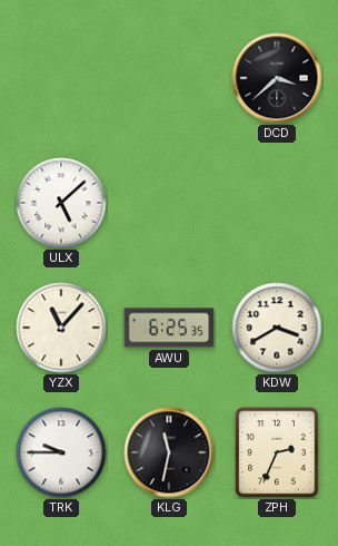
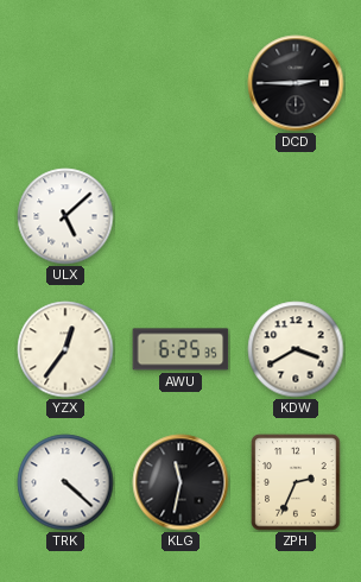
DCD: 3:38 -> 2:45
YZX: 11:07 -> 12:36
TRK: 9:45 -> 4:22
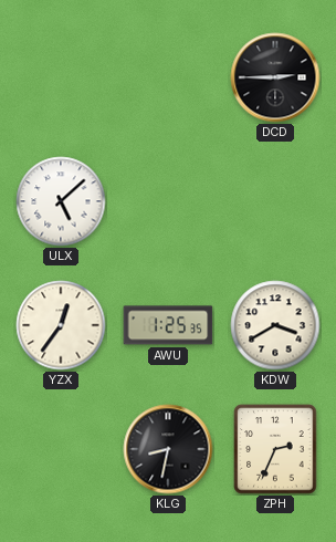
AWU: 6:25 -> 1:25
TRK: 4:22 -> none
KLG: 11:32 -> 8:32
